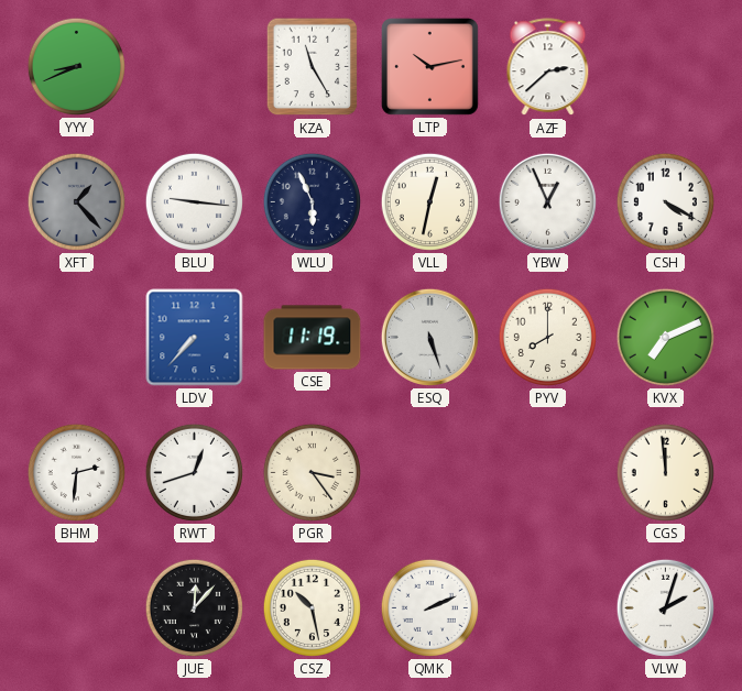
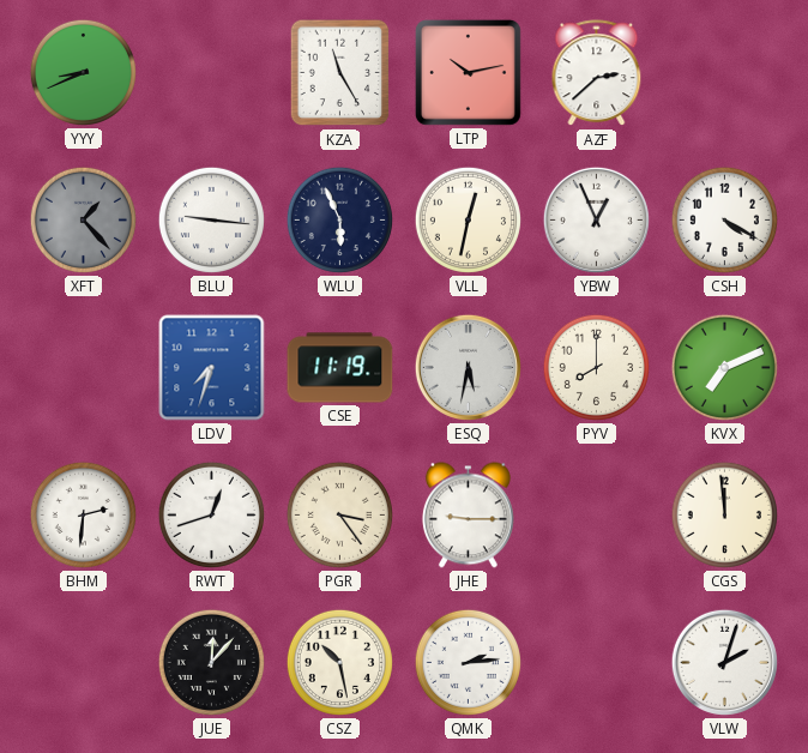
LDV: 7:37 -> 7:33
ESQ: 5:27 -> 5:32
JHE: none -> 9:15
QMK: 2:11 -> 2:14
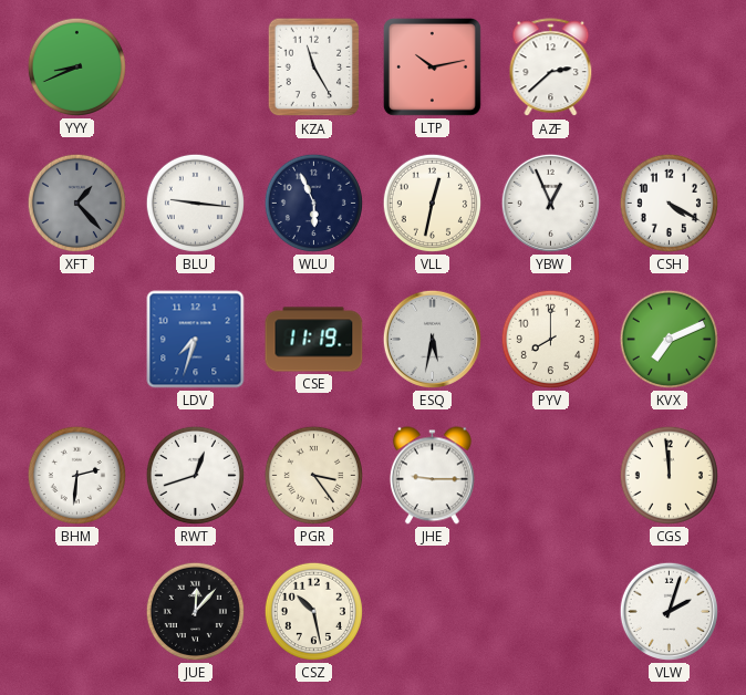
QMK: 2:14 -> none
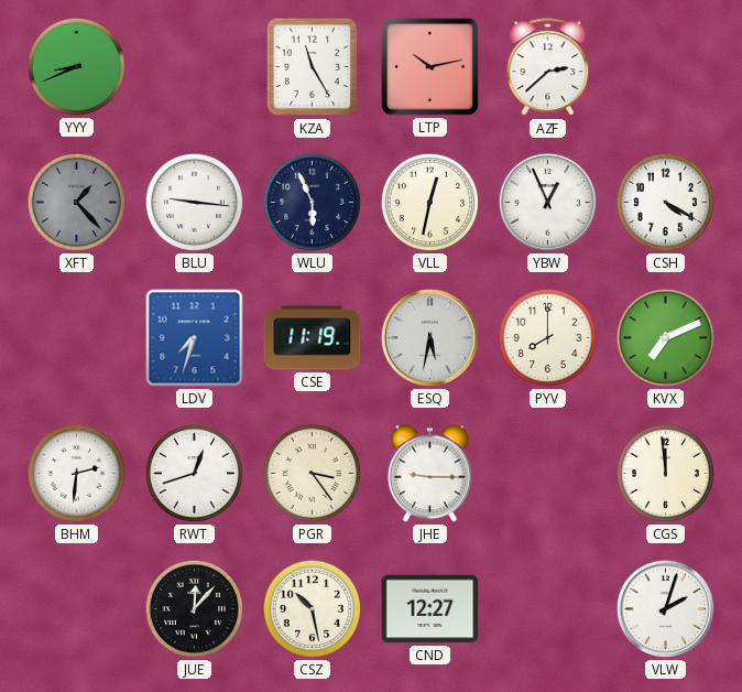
CND: none -> 12:27
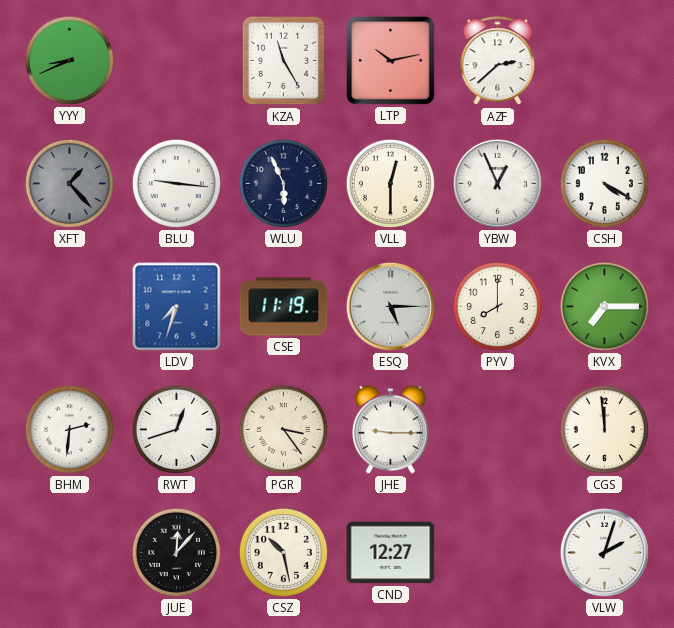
VLL: 12:32 -> 12:30
ESQ: 5:32 -> 5:15
KVX: 7:11 -> 7:15
